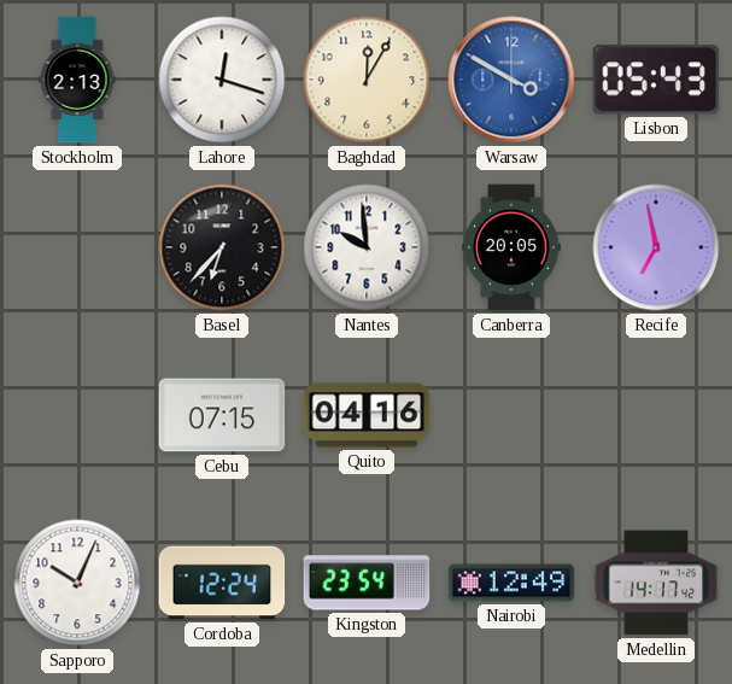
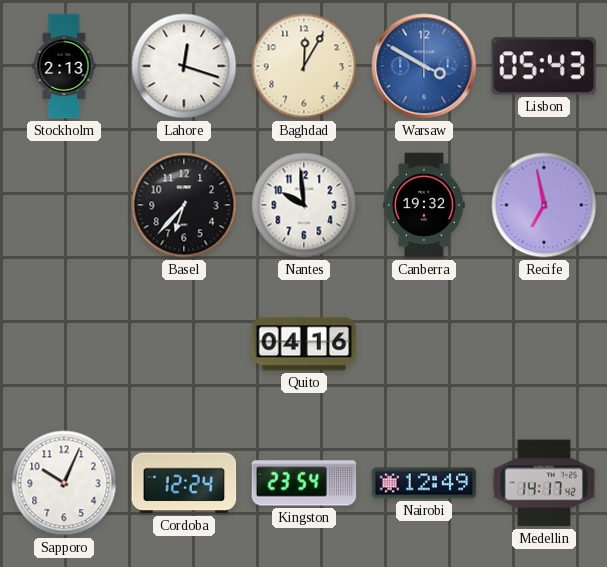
Canberra: 20:05 -> 19:32
Cebu: 07:15 -> none
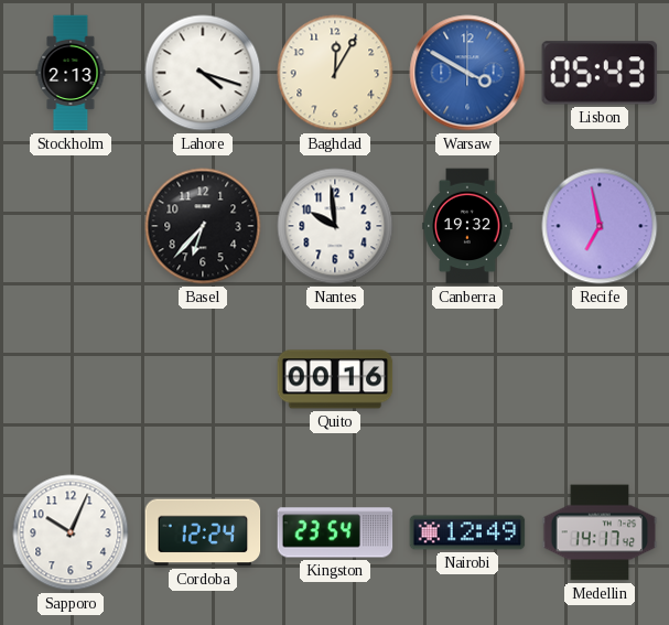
Lahore: 12:18 -> 4:18
Quito: 04:16 -> 00:16
